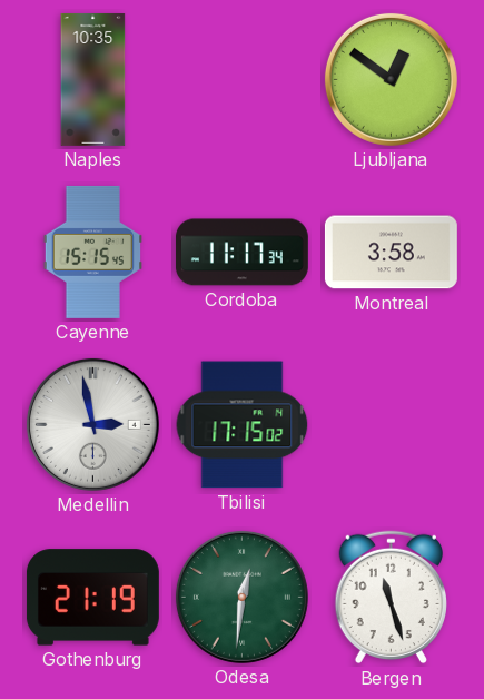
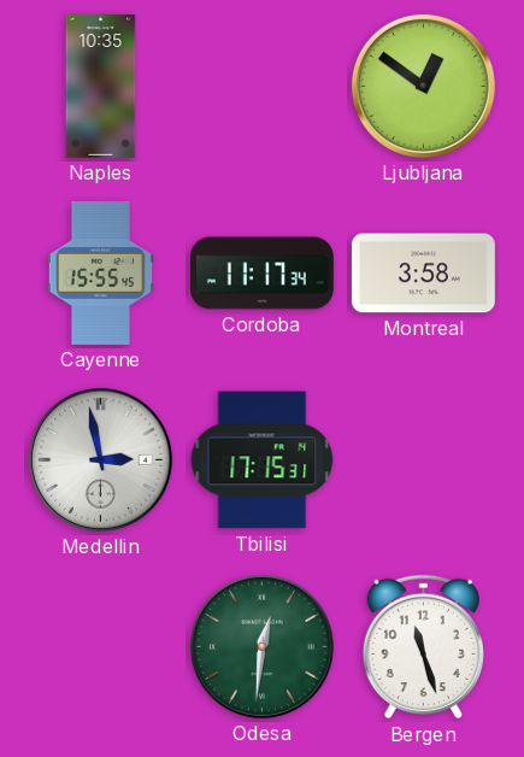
Cayenne: 15:15 -> 15:55
Tbilisi: 17:15:02 -> 17:15:31
Gothenburg: 21:19 -> none
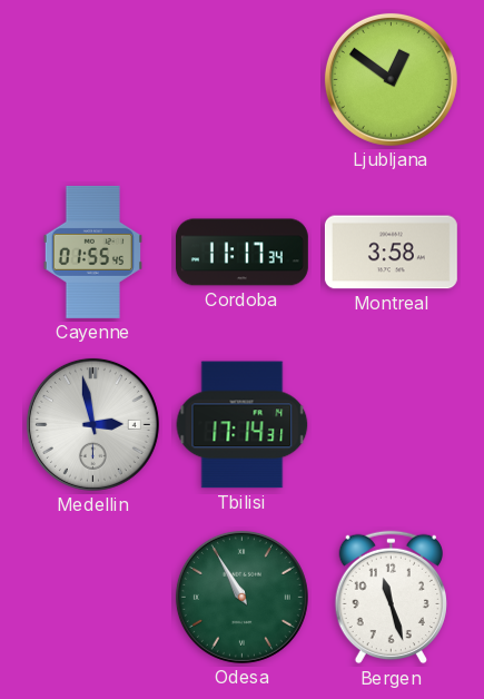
Naples: 10:35 -> none
Cayenne: 15:55 -> 01:55
Tbilisi: 17:15 -> 17:14
Odesa: 12:31 -> 10:55
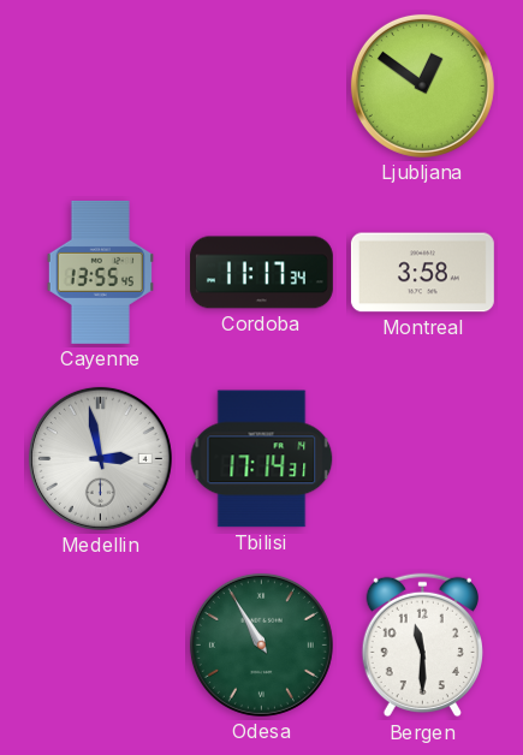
Cayenne: 01:55 -> 13:55
Bergen: 11:27 -> 11:30
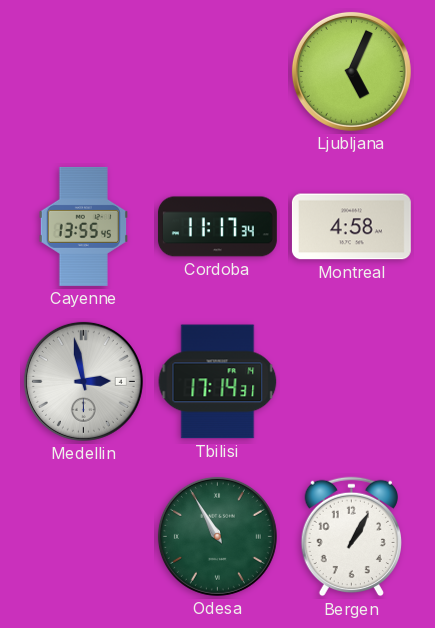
Ljubljana: 12:51 -> 5:04
Montreal: 3:58 -> 4:58
Bergen: 11:30 -> 1:05
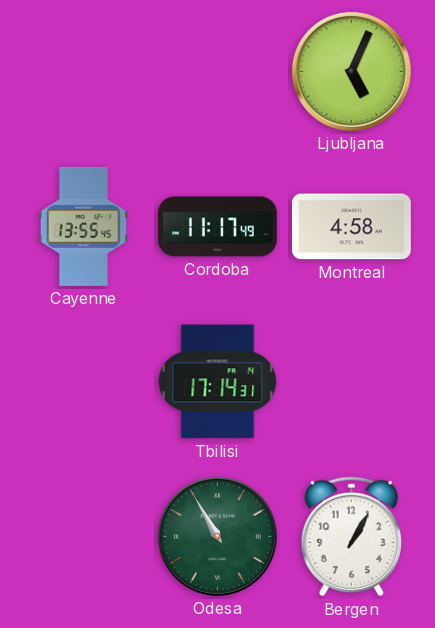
Cordoba: 11:17:34 -> 11:17:49
Medellin: 2:58 -> none
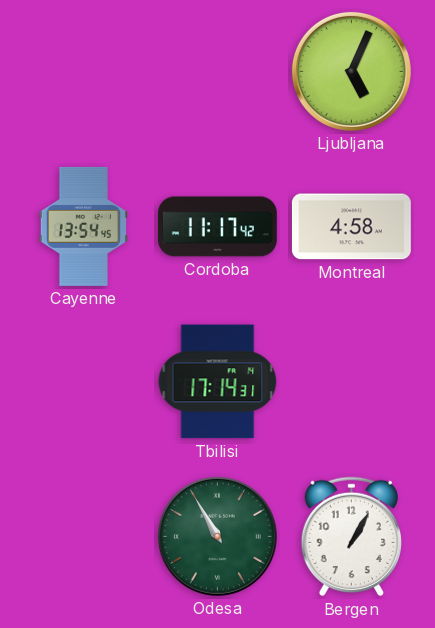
Cayenne: 13:55 -> 13:54
Cordoba: 11:17:49 -> 11:17:42
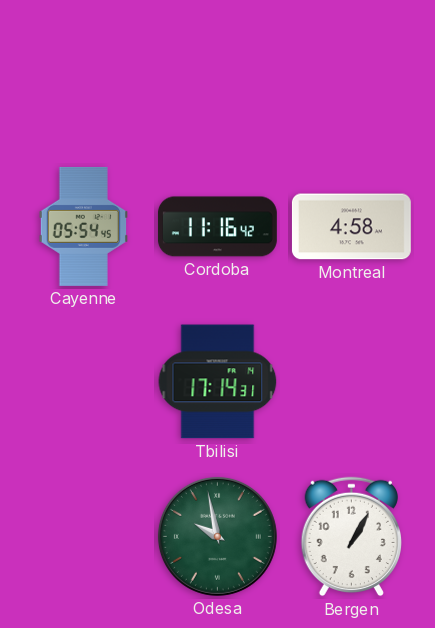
Ljubljana: 5:04 -> none
Cayenne: 13:54 -> 05:54
Cordoba: 11:17 -> 11:16
Odesa: 10:55 -> 9:58
